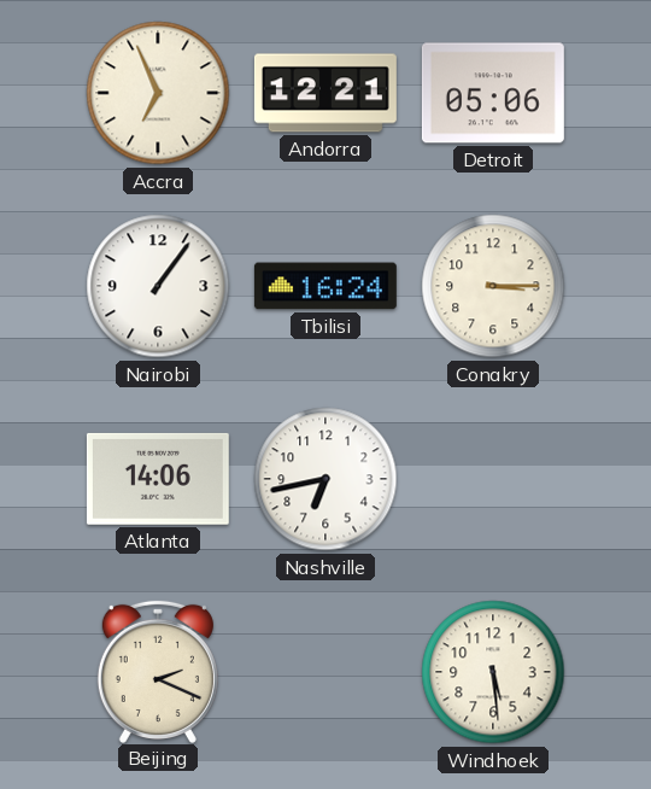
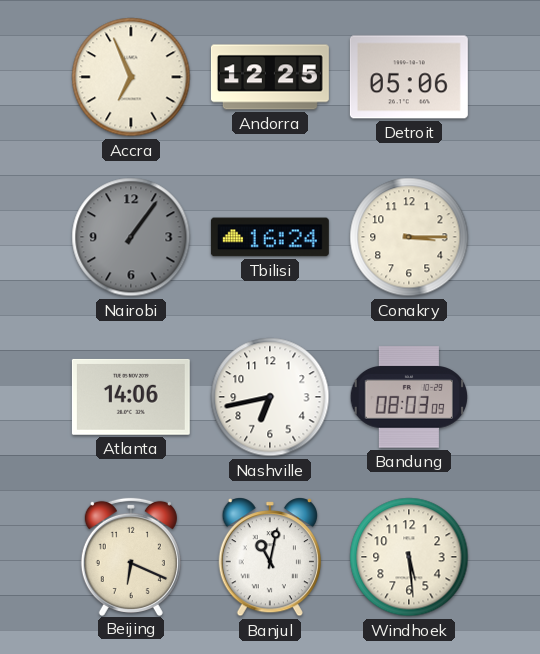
Andorra: 12:21 -> 12:25
Nairobi dial: white -> grey
Bandung: none -> 08:03
Beijing: 2:19 -> 6:19
Banjul: none -> 11:02
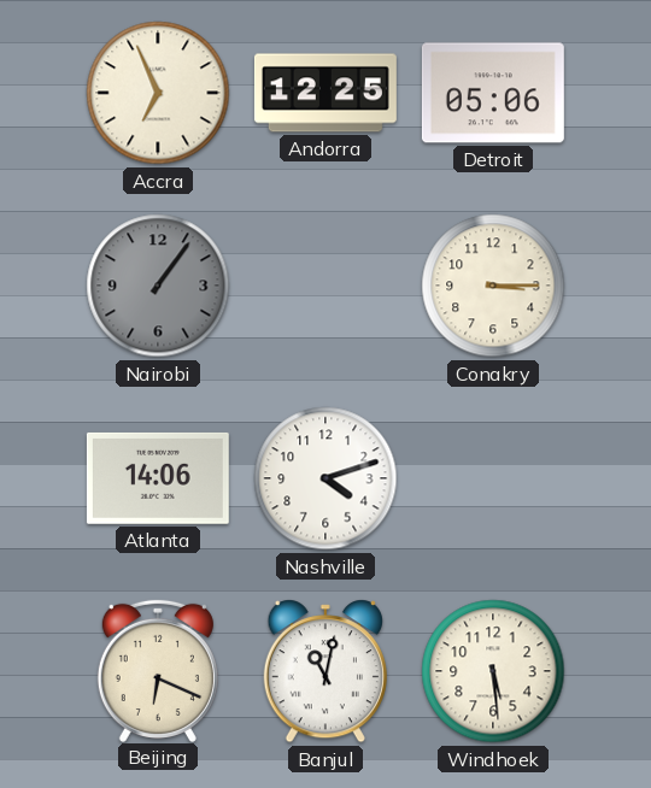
Tbilisi: 16:24 -> none
Nashville: 6:43 -> 4:12
Bandung: 08:03 -> none
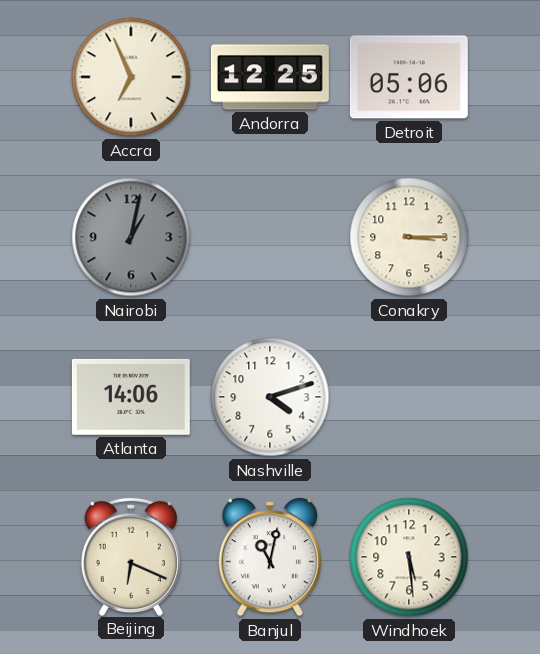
Nairobi: 1:06 -> 1:02
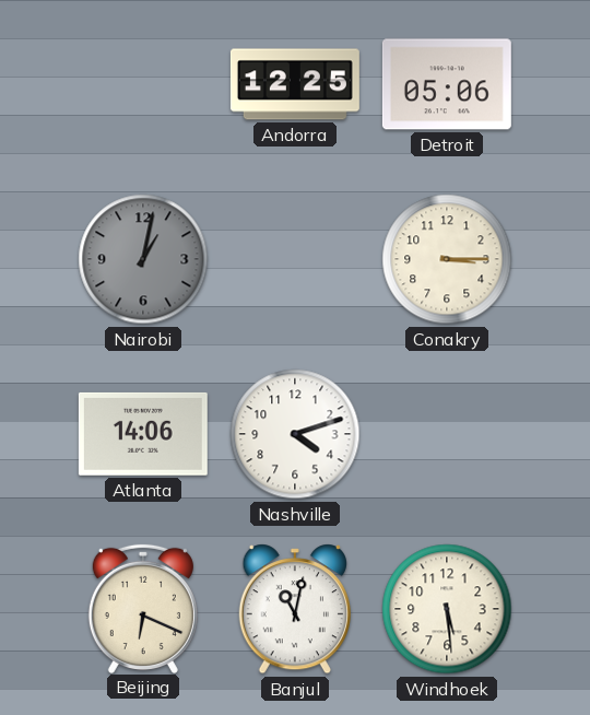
Accra: 6:56 -> none
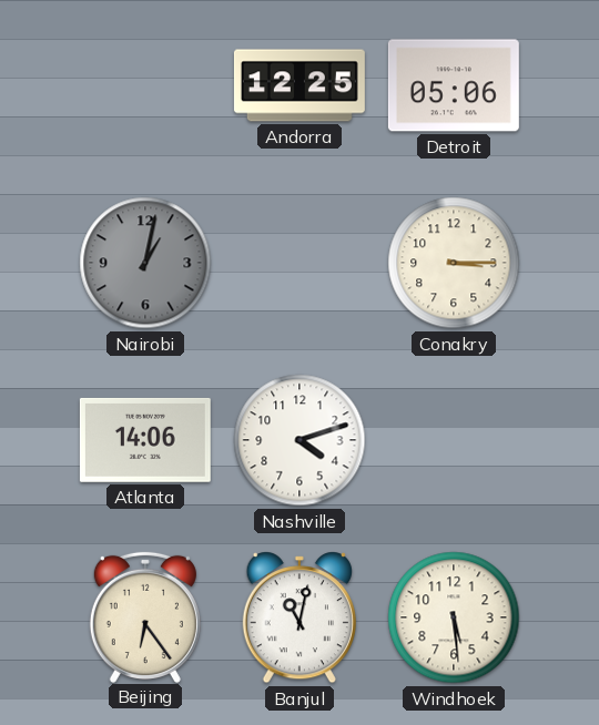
Beijing: 6:19 -> 6:24
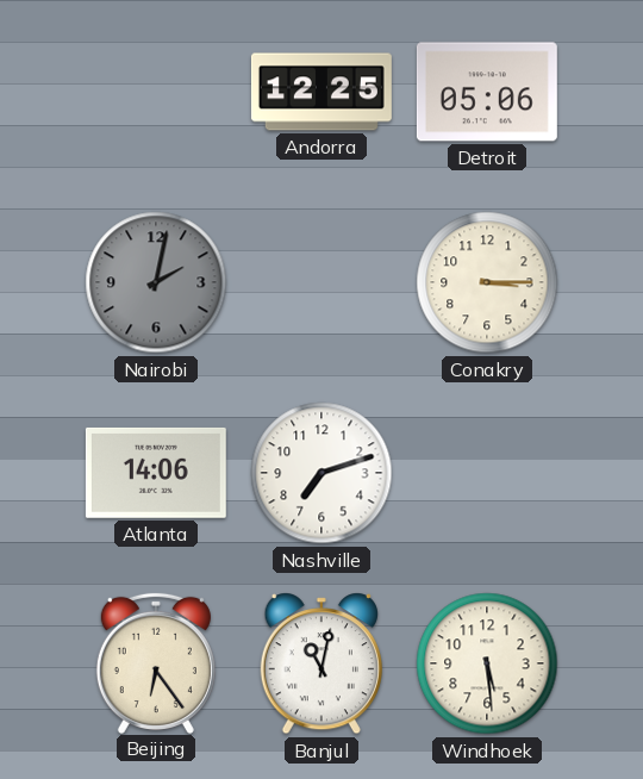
Nairobi: 1:02 -> 2:02
Nashville: 4:12 -> 7:12
